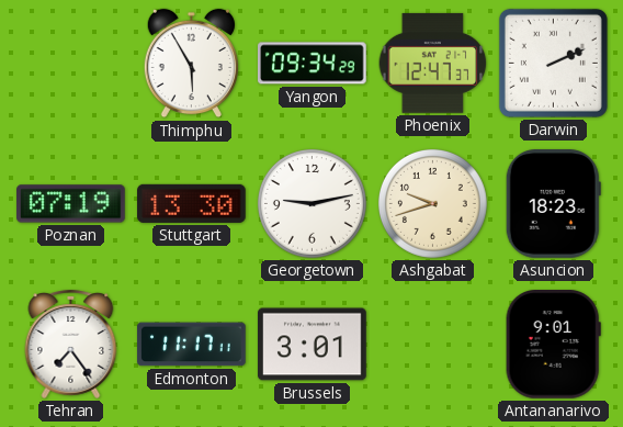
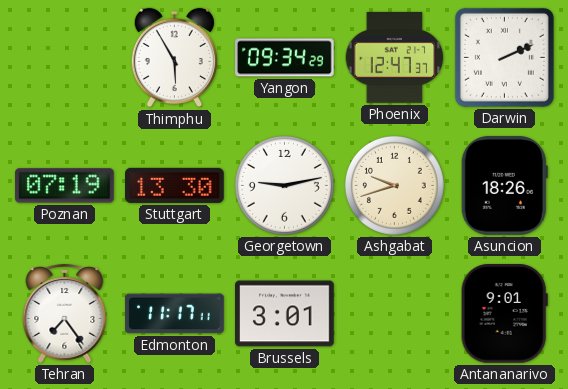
Asuncion: 18:23 -> 18:26
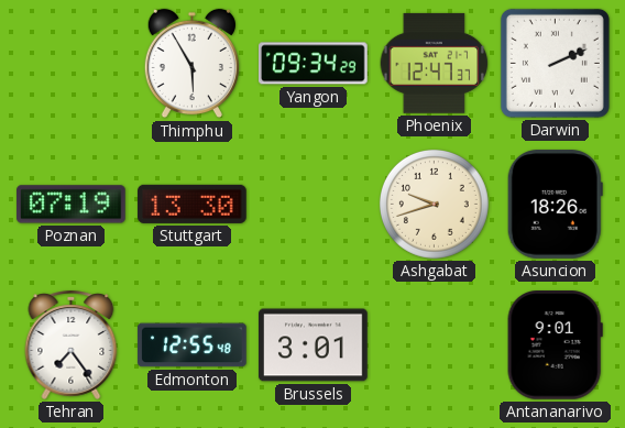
Georgetown: 9:13 -> none
Edmonton: 11:17 -> 12:55
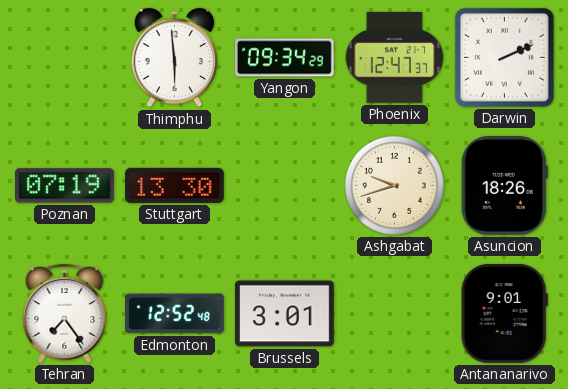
Thimphu: 5:55 -> 5:59
Edmonton: 12:55 -> 12:52
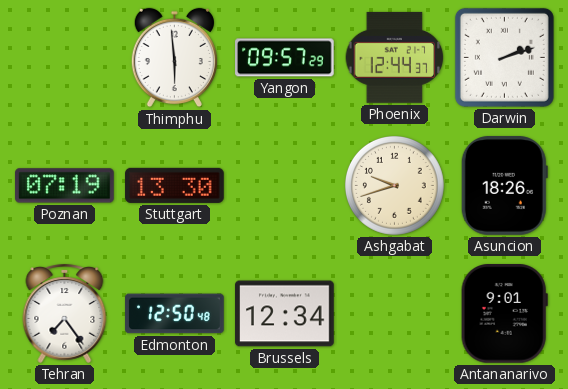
Yangon: 09:34 -> 09:57
Phoenix: 12:47 -> 12:44
Darwin: 2:11 -> 2:12
Edmonton: 12:52 -> 12:50
Brussels: 3:01 -> 12:34
